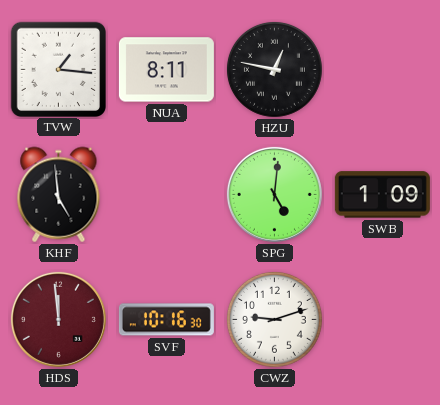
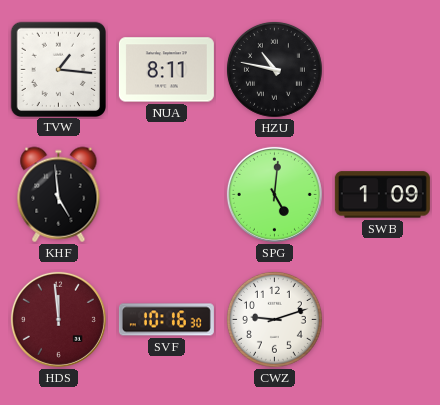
HZU: 12:47 -> 10:47
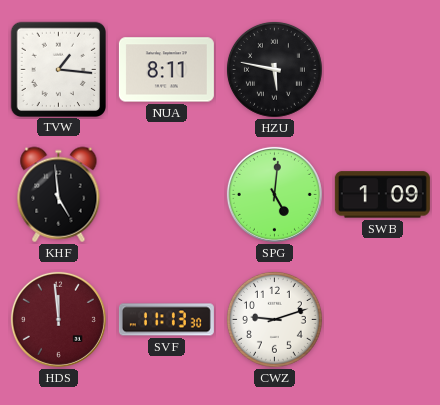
HZU: 10:47 -> 5:47
SVF: 10:16 -> 11:13
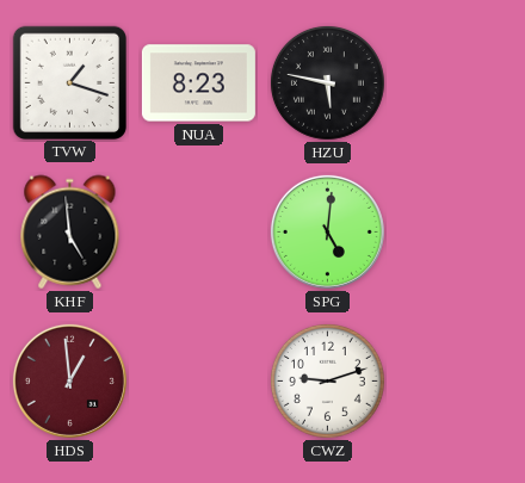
TVW: 1:16 -> 1:18
NUA: 8:11 -> 8:23
SWB: 1:09 -> none
HDS: 11:59 -> 12:59
SVF: 11:13 -> none
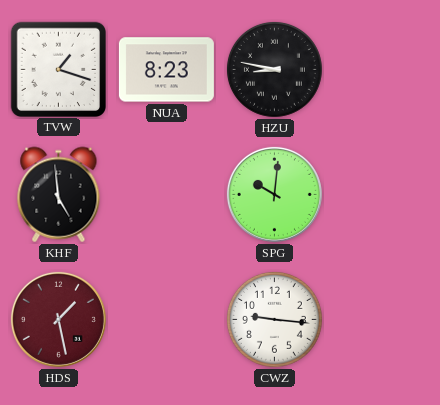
HZU: 5:47 -> 8:47
SPG: 5:01 -> 10:01
HDS: 12:59 -> 1:28
CWZ: 9:12 -> 9:16
